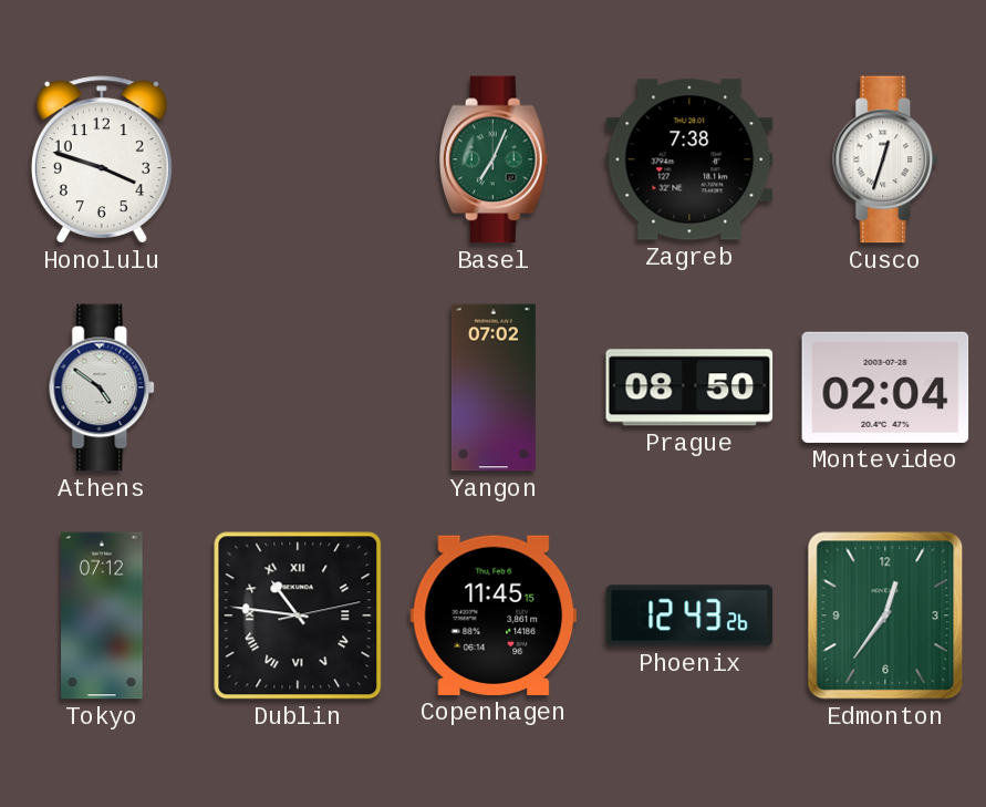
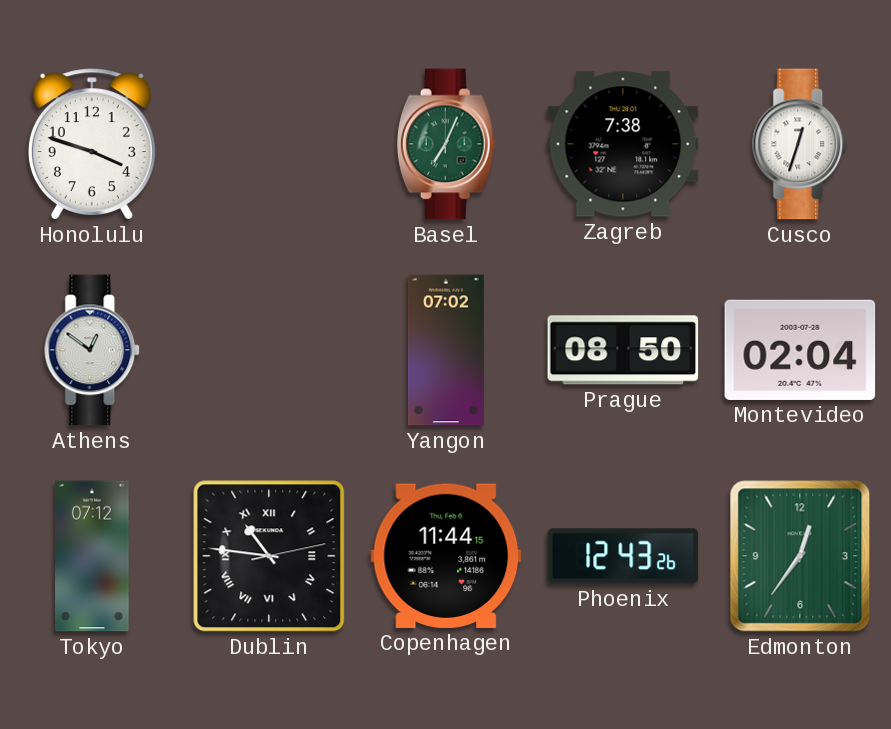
Athens: 4:51 -> 12:51
Copenhagen: 11:45 -> 11:44
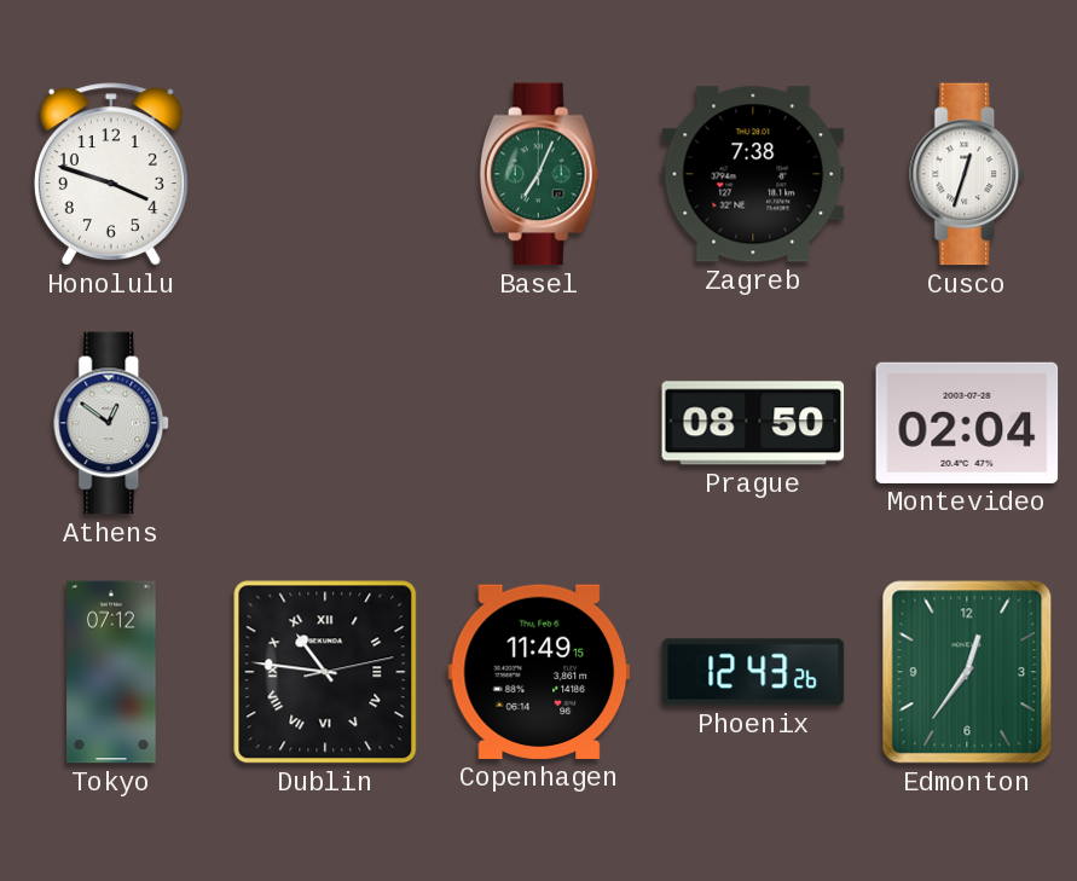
Yangon: 07:02 -> none
Copenhagen: 11:44 -> 11:49
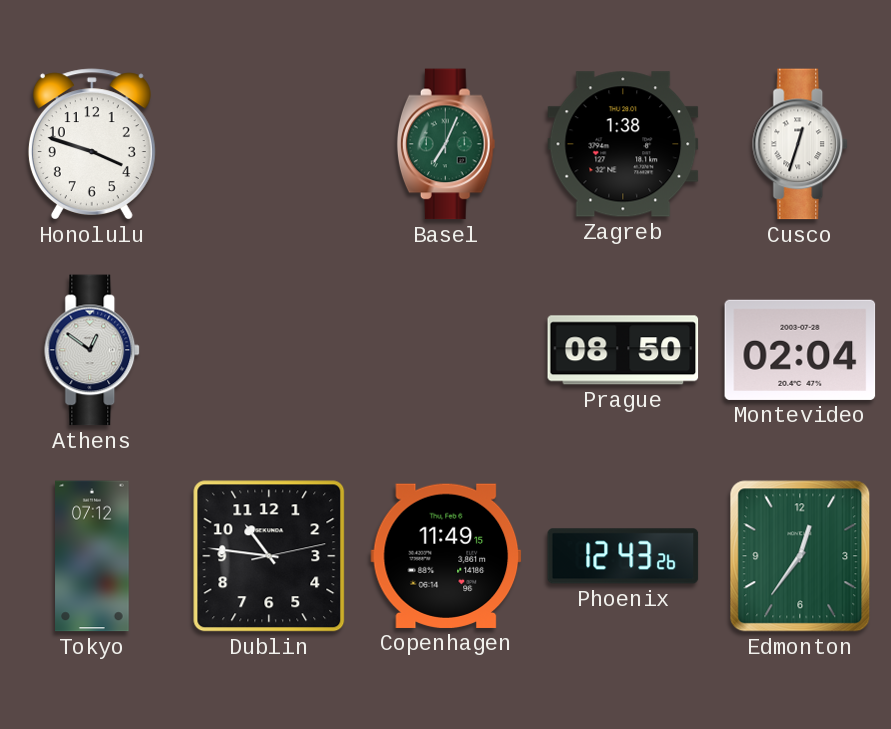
Zagreb: 7:38 -> 1:38
Dublin numerals: Roman -> Arabic
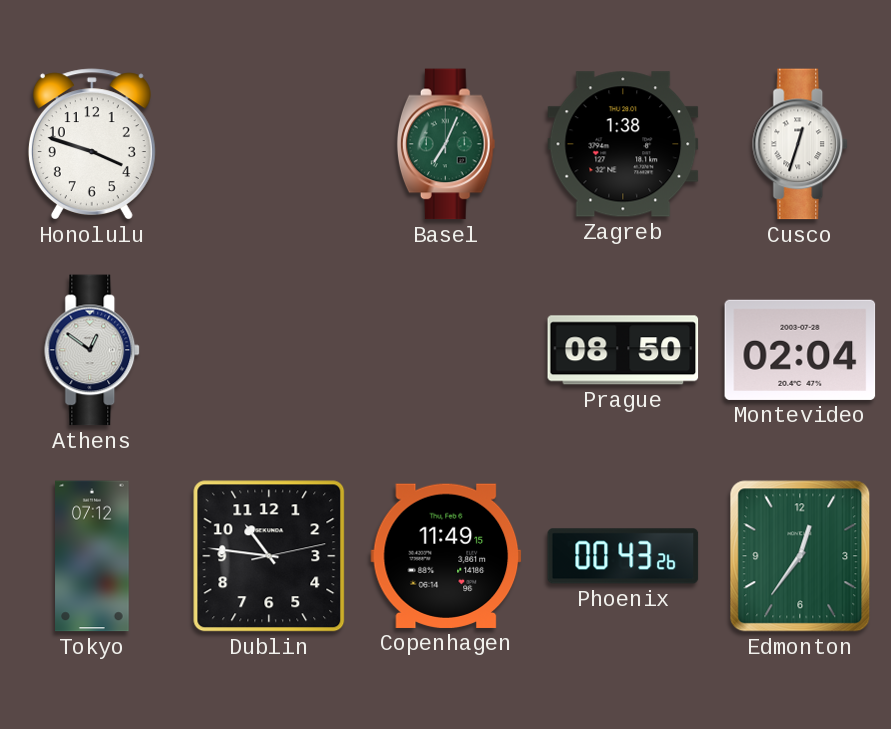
Phoenix: 12:43 -> 00:43
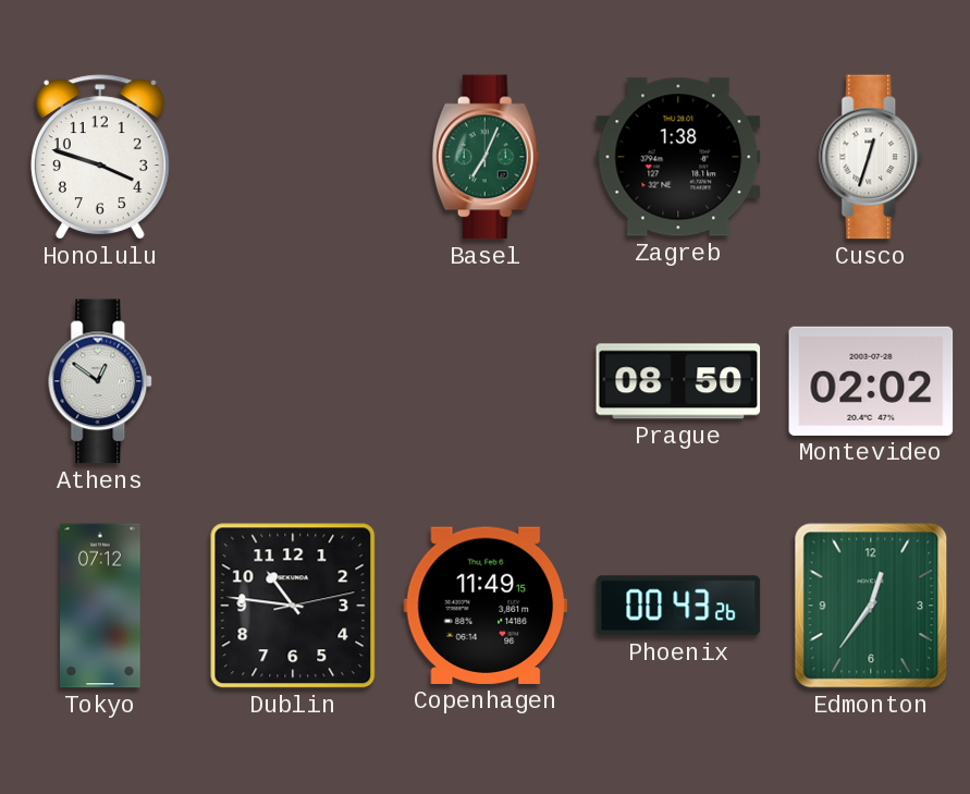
Montevideo: 02:04 -> 02:02
